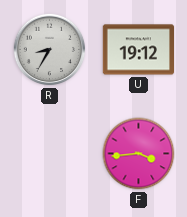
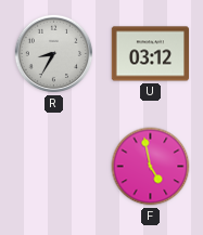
U: 19:12 -> 03:12
F: 3:44 -> 4:58
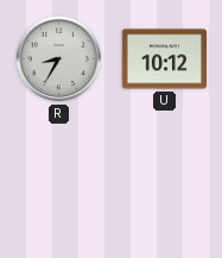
U: 03:12 -> 10:12
F: 4:58 -> none
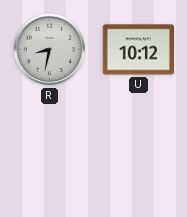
R: 8:35 -> 8:32
